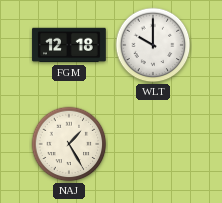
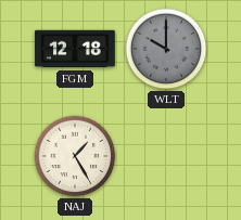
WLT dial: white -> grey
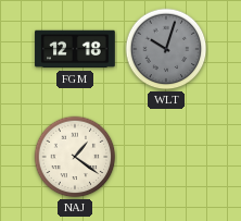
WLT: 10:00 -> 10:03
NAJ: 1:25 -> 1:21
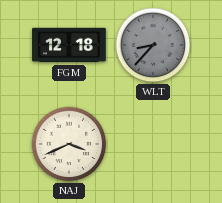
WLT: 10:03 -> 8:37
NAJ: 1:21 -> 3:41
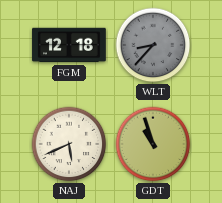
NAJ: 3:41 -> 5:41
GDT: none -> 10:57
